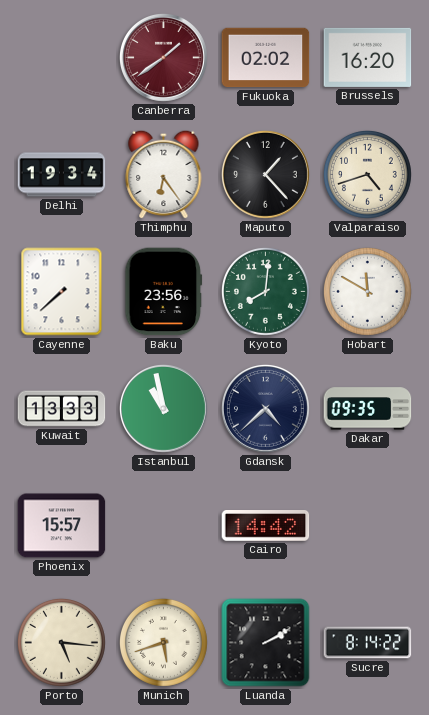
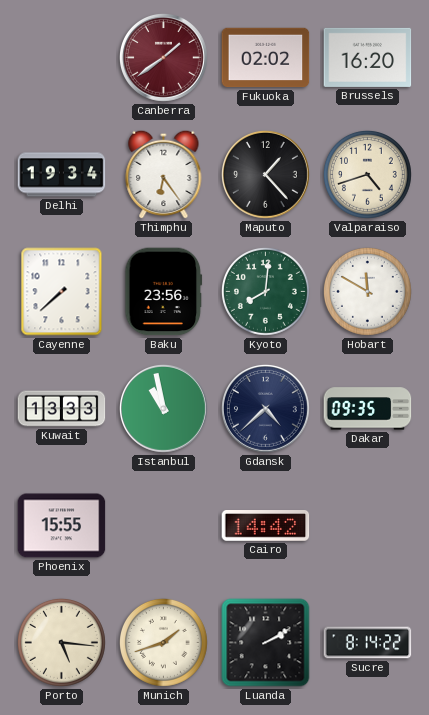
Phoenix: 15:57 -> 15:55
Munich: 5:42 -> 1:42
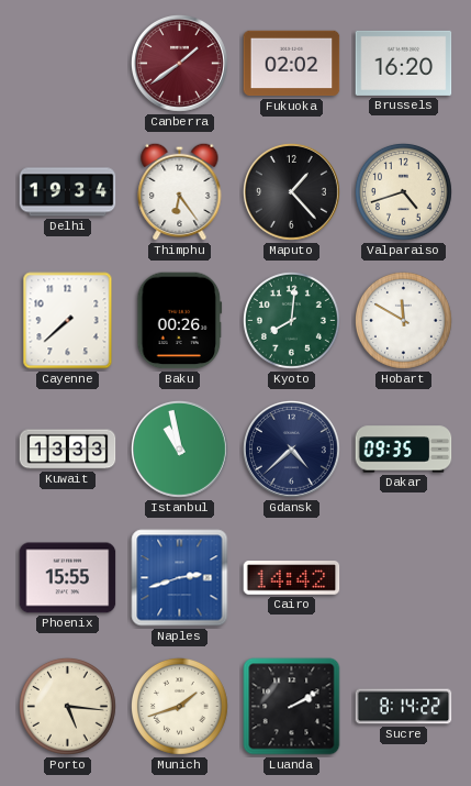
Baku: 23:56 -> 00:26
Naples: none -> 2:42
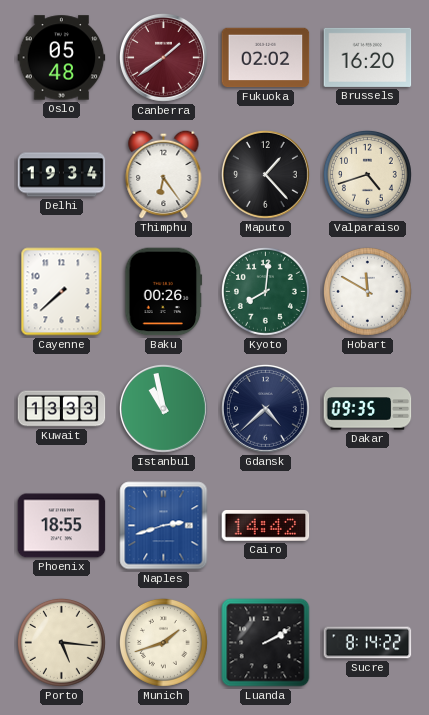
Oslo: none -> 05:48
Phoenix: 15:55 -> 18:55
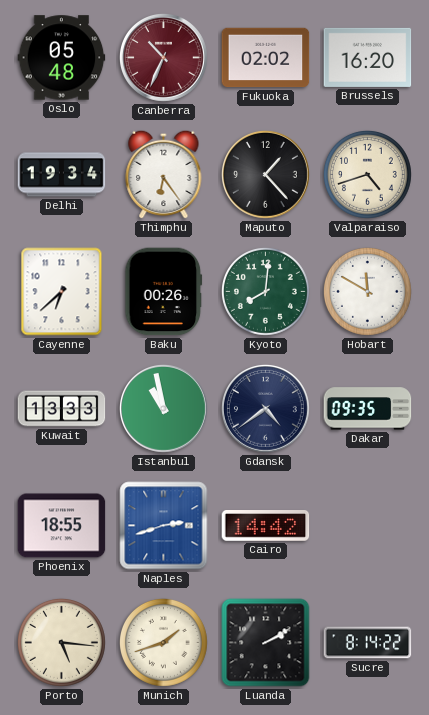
Canberra: 1:39 -> 10:34
Cayenne: 7:38 -> 6:38
Gdansk: 4:38 -> 4:39
